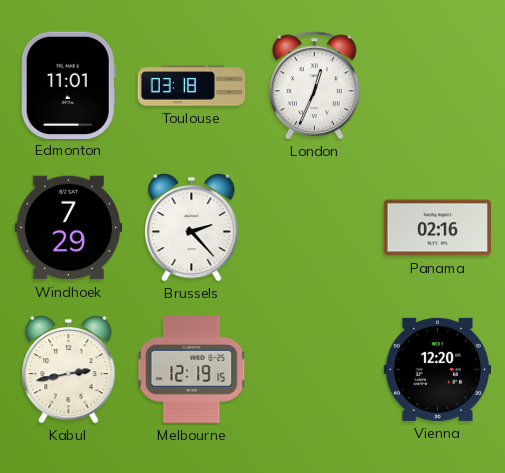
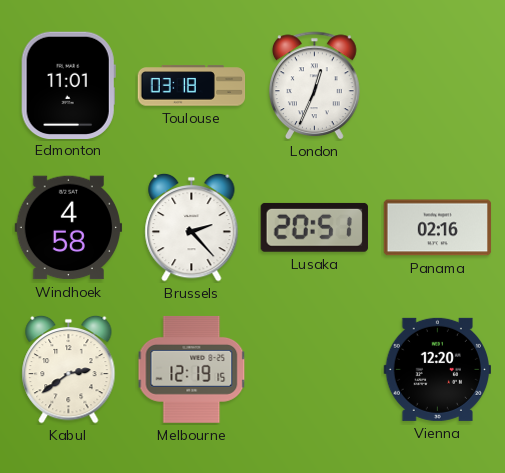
Windhoek: 7:29 -> 4:58
Lusaka: none -> 20:51
Kabul: 2:43 -> 2:39
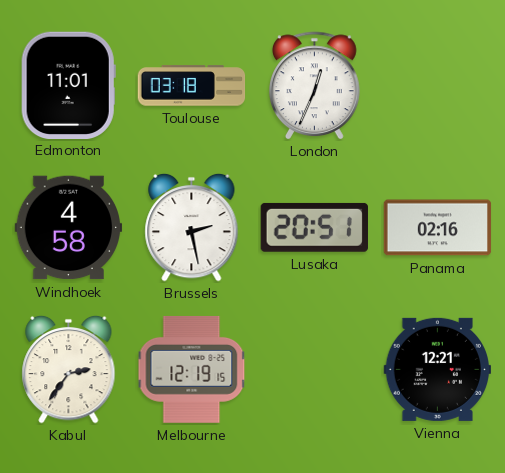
Brussels: 2:23 -> 2:28
Kabul: 2:39 -> 2:36
Vienna: 12:20 -> 12:21
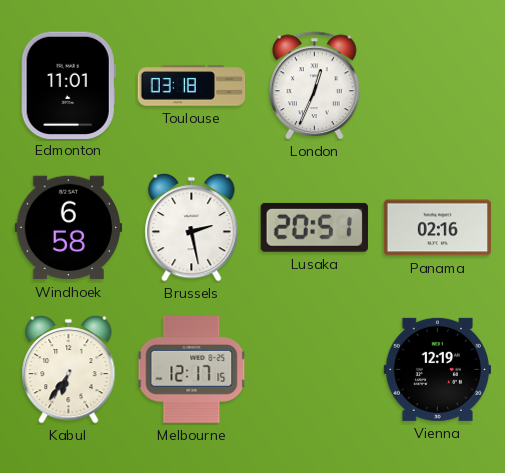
Windhoek: 4:58 -> 6:58
Kabul: 2:36 -> 6:36
Melbourne: 12:19 -> 12:17
Vienna: 12:21 -> 12:19
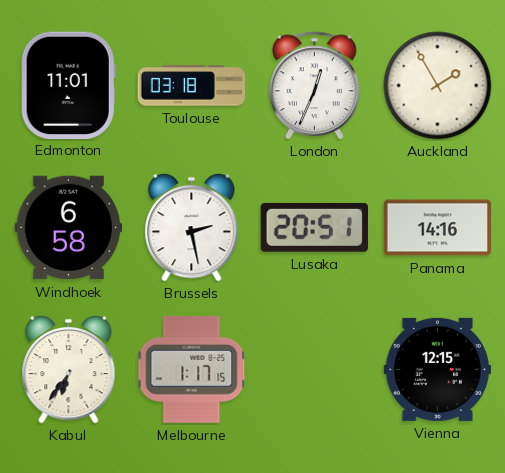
Auckland: none -> 1:55
Panama: 02:16 -> 14:16
Melbourne: 12:17 -> 1:17
Vienna: 12:19 -> 12:15
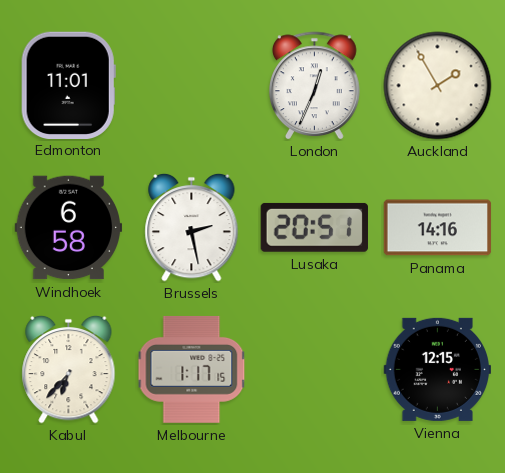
Toulouse: 03:18 -> none
Kabul: 6:36 -> 6:37
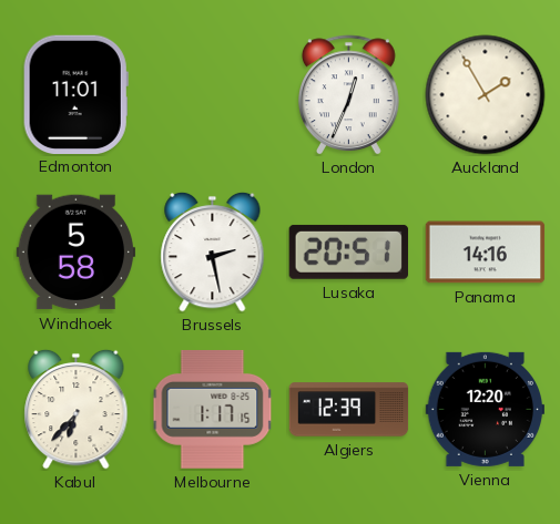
Windhoek: 6:58 -> 5:58
Algiers: none -> 12:39
Vienna: 12:15 -> 12:20
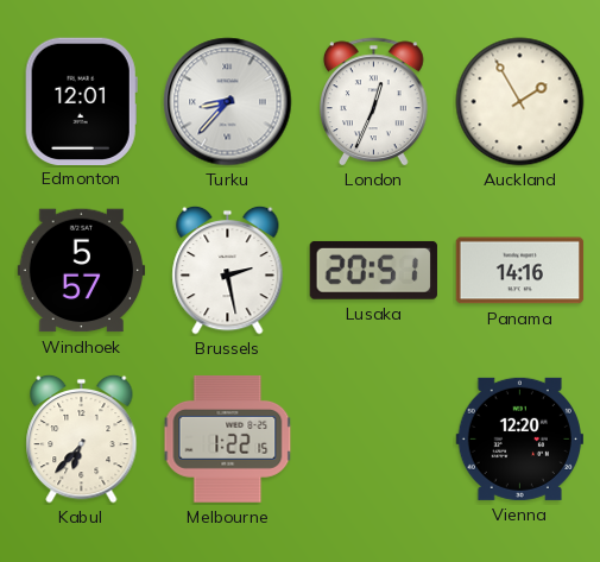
Edmonton: 11:01 -> 12:01
Turku: none -> 8:37
Windhoek: 5:58 -> 5:57
Melbourne: 1:17 -> 1:22
Algiers: 12:39 -> none
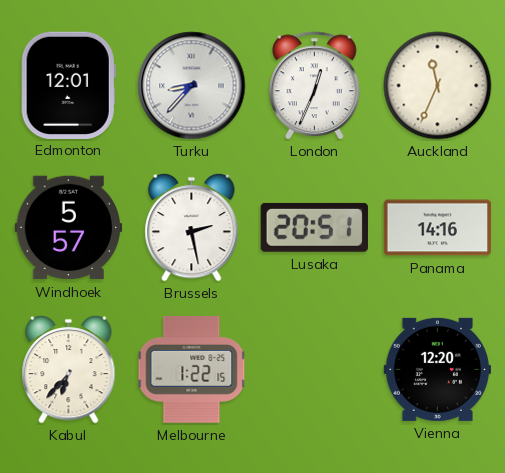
Auckland: 1:55 -> 11:34
